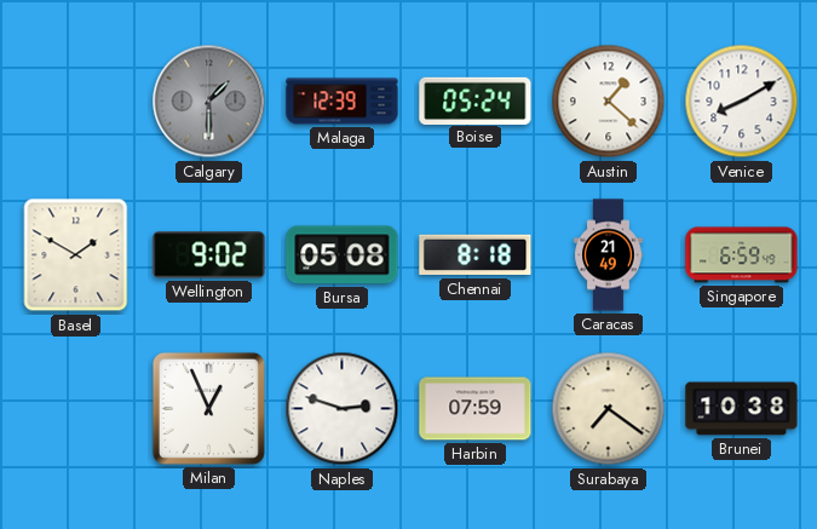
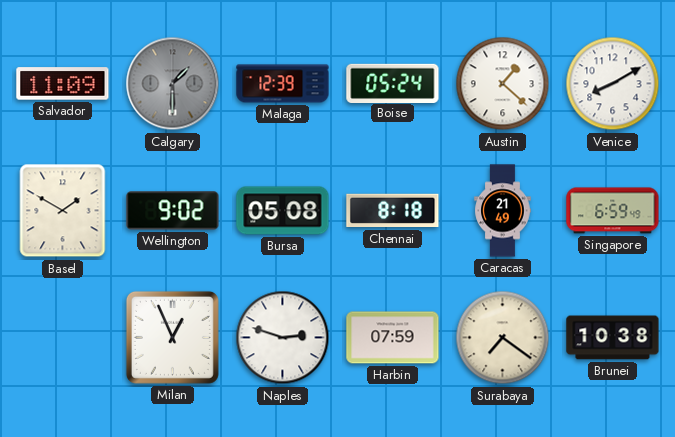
Salvador: none -> 11:09
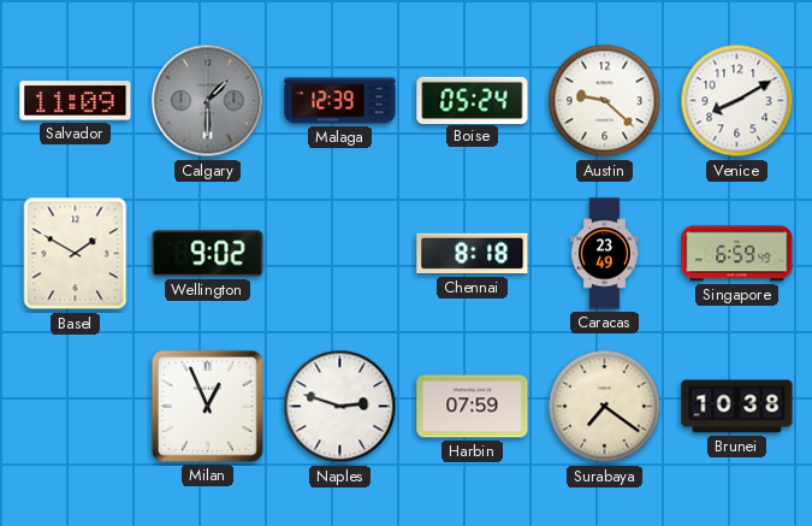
Austin: 1:22 -> 9:22
Bursa: 05:08 -> none
Caracas: 21:49 -> 23:49
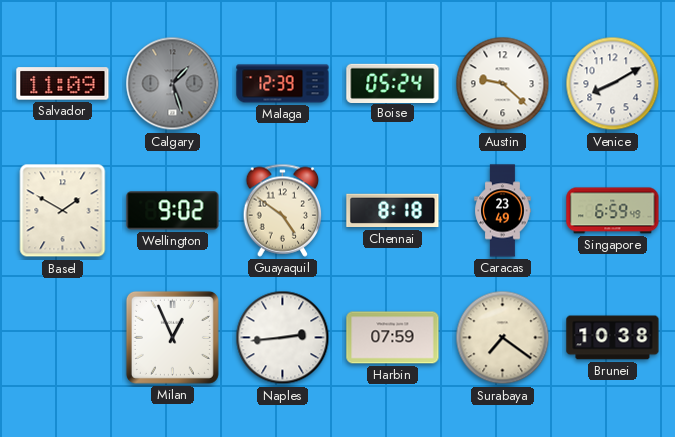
Calgary: 1:30 -> 1:27
Guayaquil: none -> 4:51
Naples: 2:48 -> 2:44
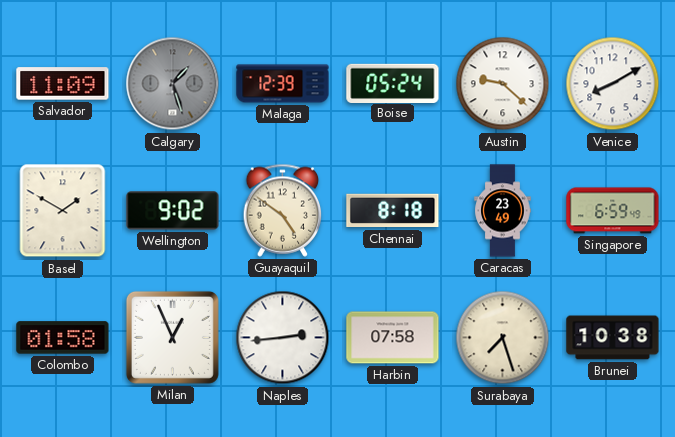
Colombo: none -> 01:58
Harbin: 07:59 -> 07:58
Surabaya: 7:21 -> 7:27
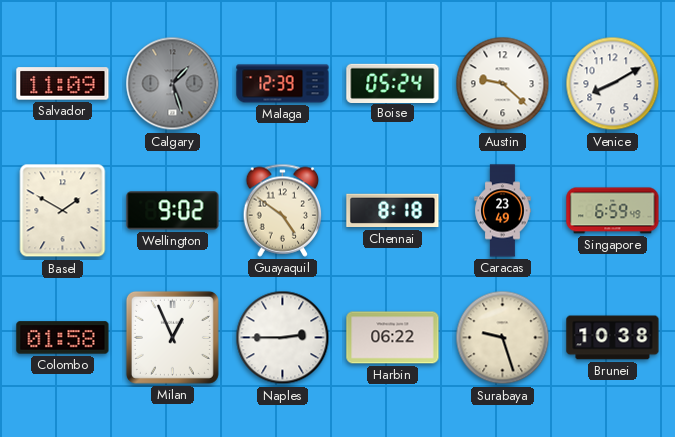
Naples: 2:44 -> 2:45
Harbin: 07:58 -> 06:22
Surabaya: 7:27 -> 9:27
